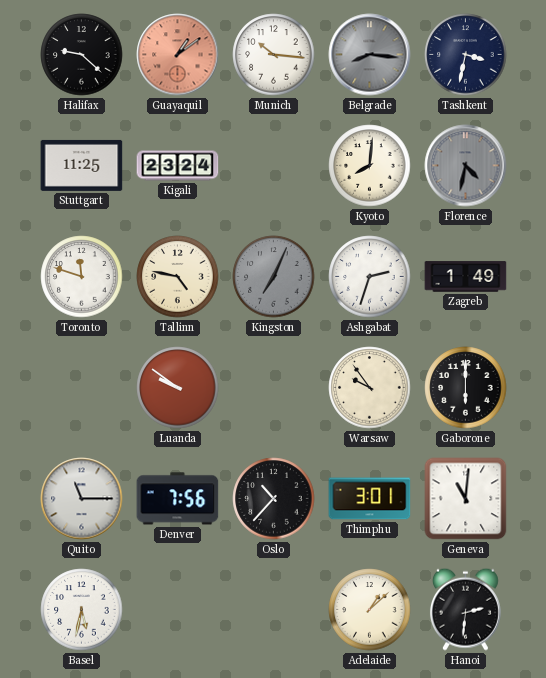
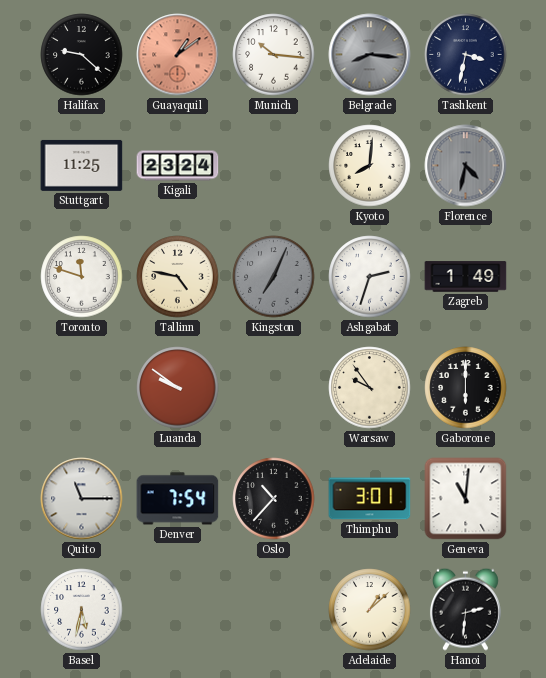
Denver: 7:56 -> 7:54
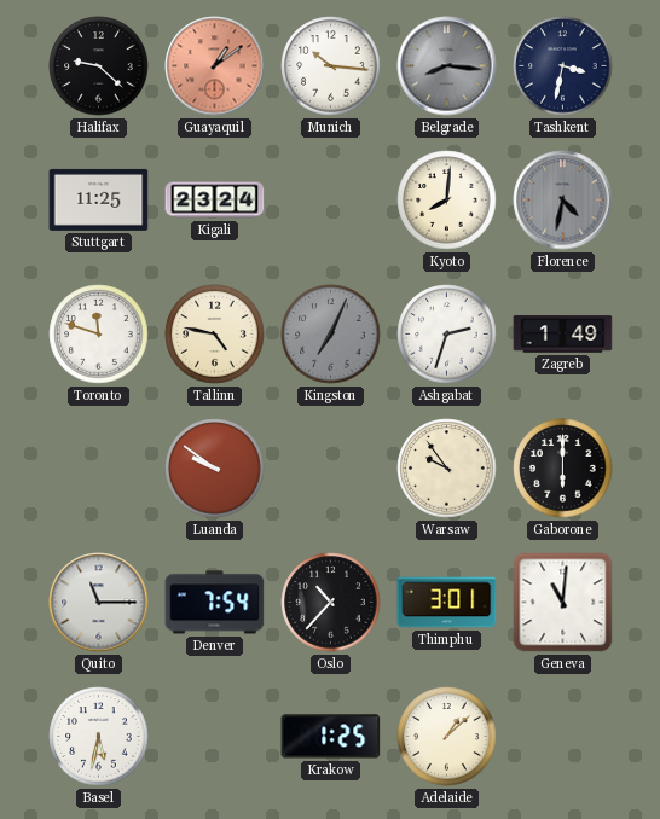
Krakow: none -> 1:25
Hanoi: 2:31 -> none
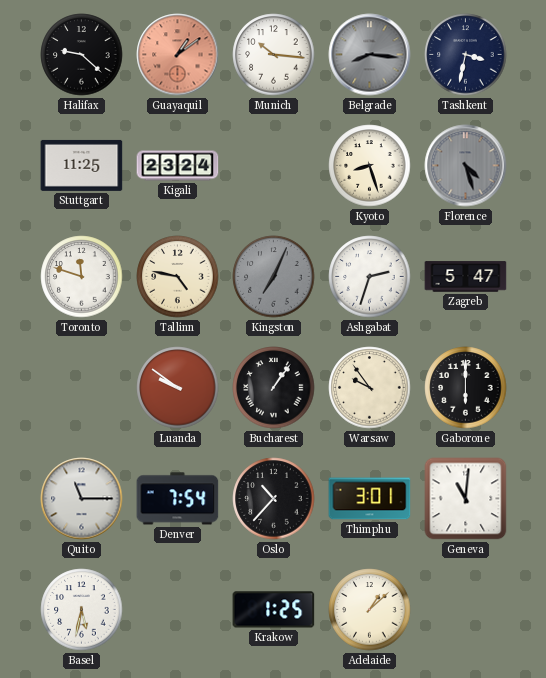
Kyoto: 8:01 -> 8:27
Florence: 4:32 -> 4:27
Zagreb: 1:49 -> 5:47
Bucharest: none -> 1:06
